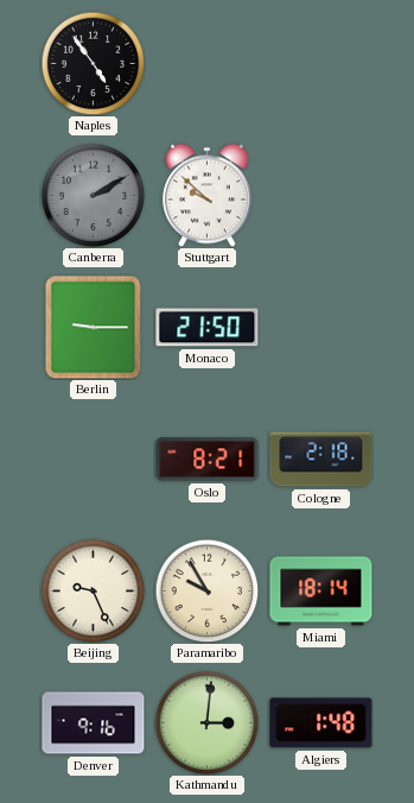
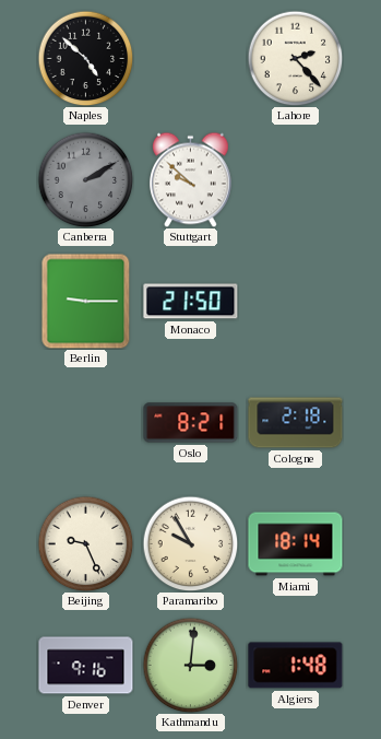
Naples: 4:54 -> 4:52
Lahore: none -> 2:23
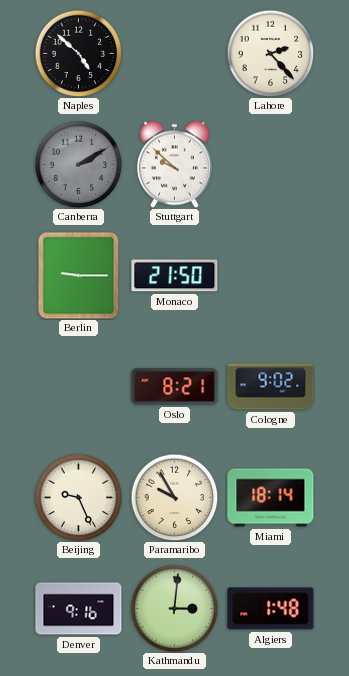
Cologne: 2:18 -> 9:02
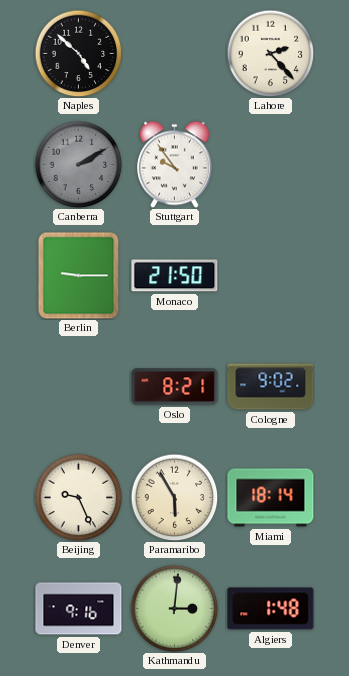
Stuttgart: 9:52 -> 9:54
Paramaribo: 9:55 -> 5:55
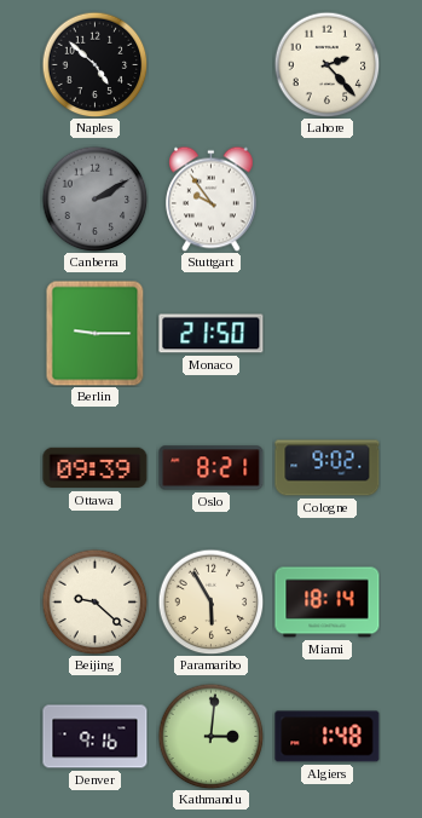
Ottawa: none -> 09:39
Beijing: 9:26 -> 9:22
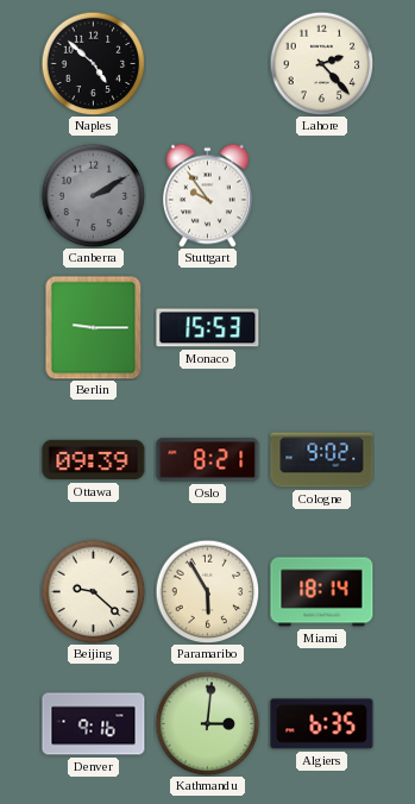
Monaco: 21:50 -> 15:53
Algiers: 1:48 -> 6:35
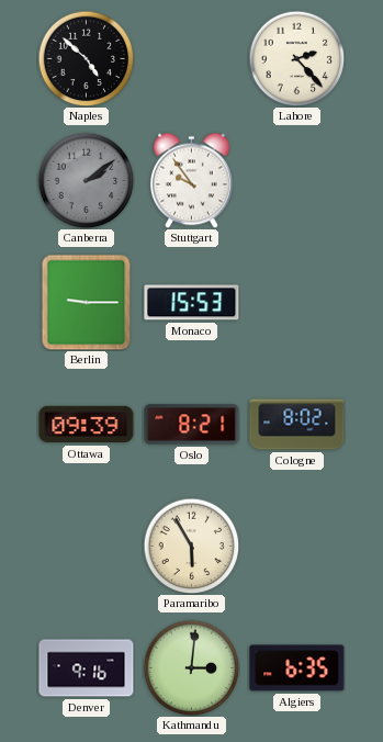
Canberra: 2:10 -> 2:09
Cologne: 9:02 -> 8:02
Beijing: 9:22 -> none
Miami: 18:14 -> none
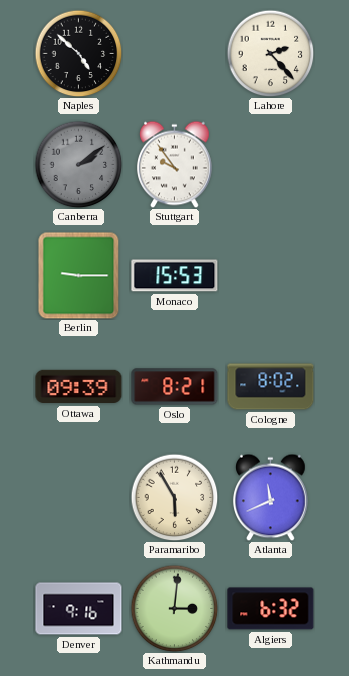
Atlanta: none -> 11:41
Algiers: 6:35 -> 6:32
